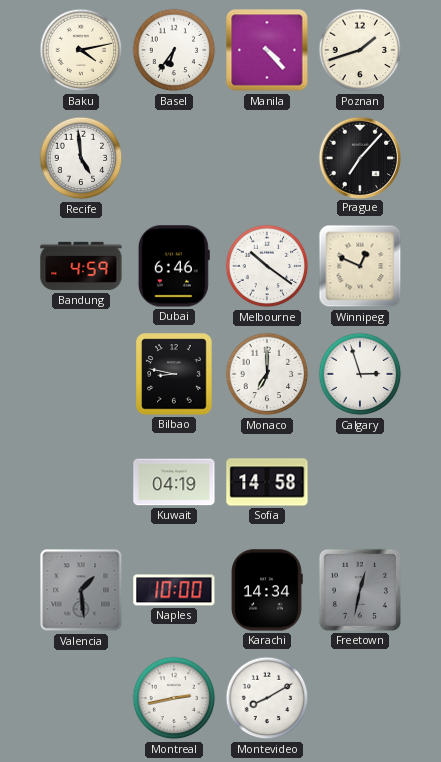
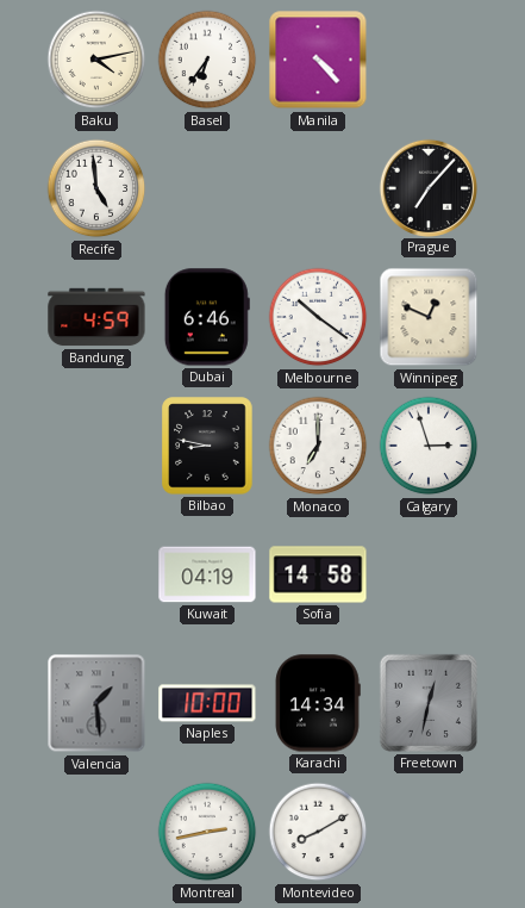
Poznan: 1:42 -> none
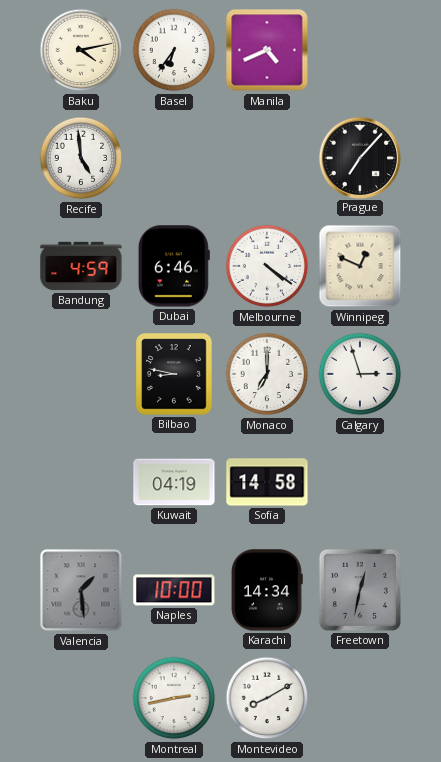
Manila: 4:23 -> 4:41
Melbourne: 10:21 -> 4:21
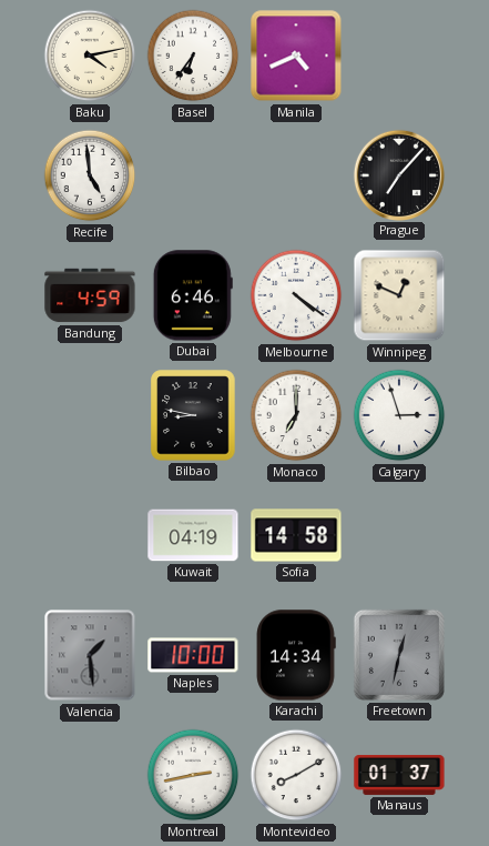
Manaus: none -> 01:37
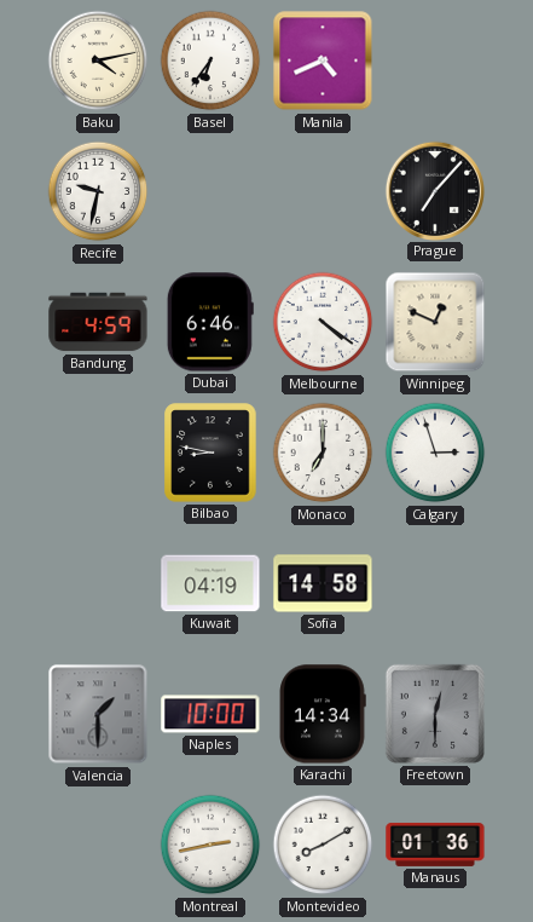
Recife: 4:59 -> 9:32
Valencia: 1:29 -> 1:30
Freetown: 12:32 -> 12:30
Manaus: 01:37 -> 01:36
